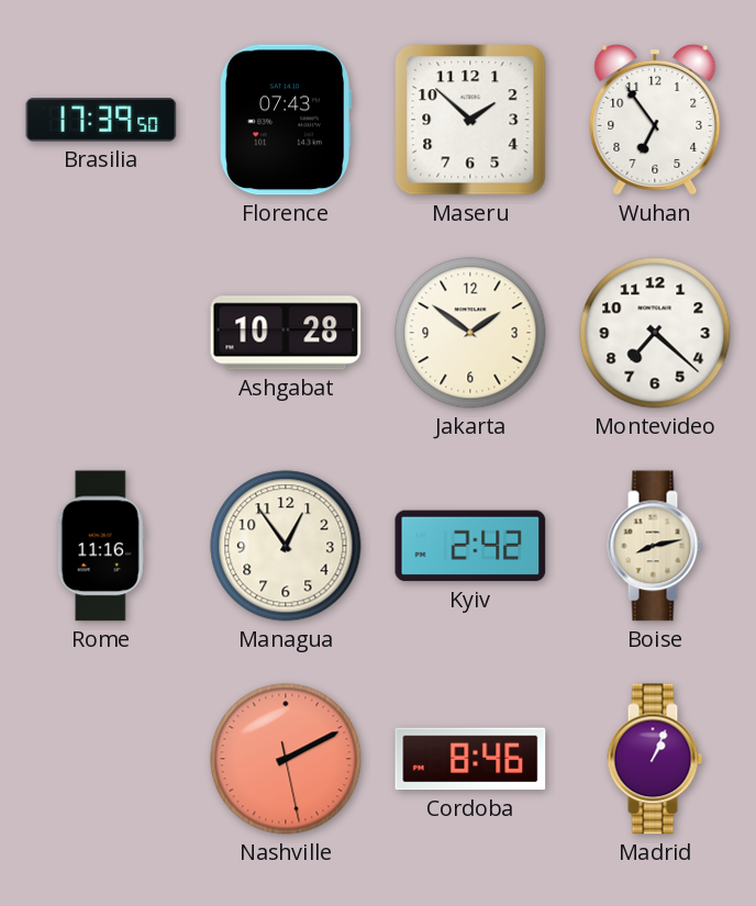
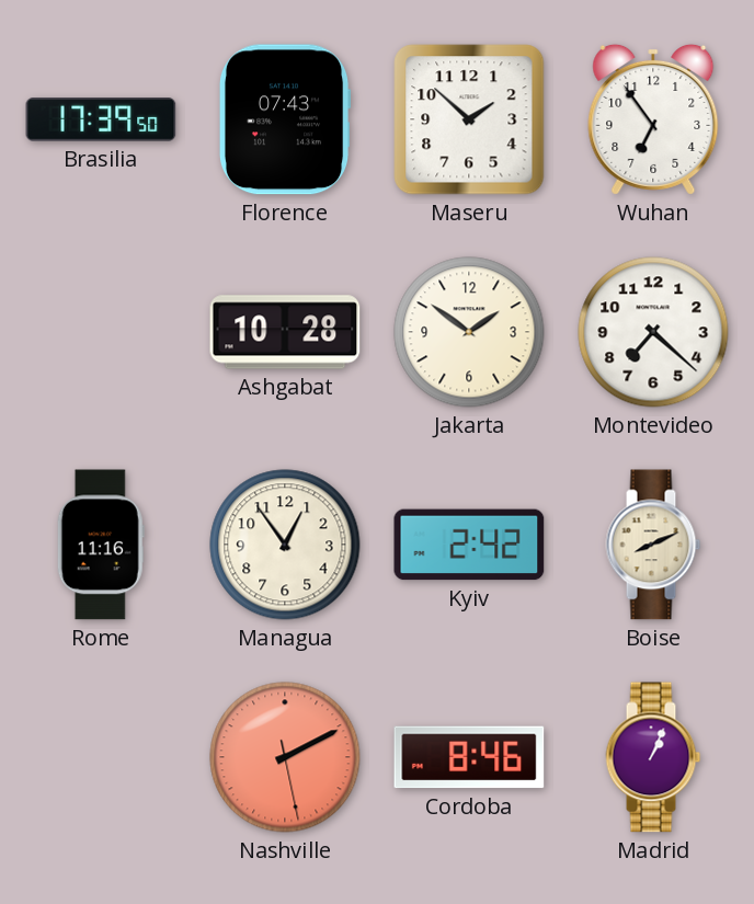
Boise: 8:13 -> 8:11
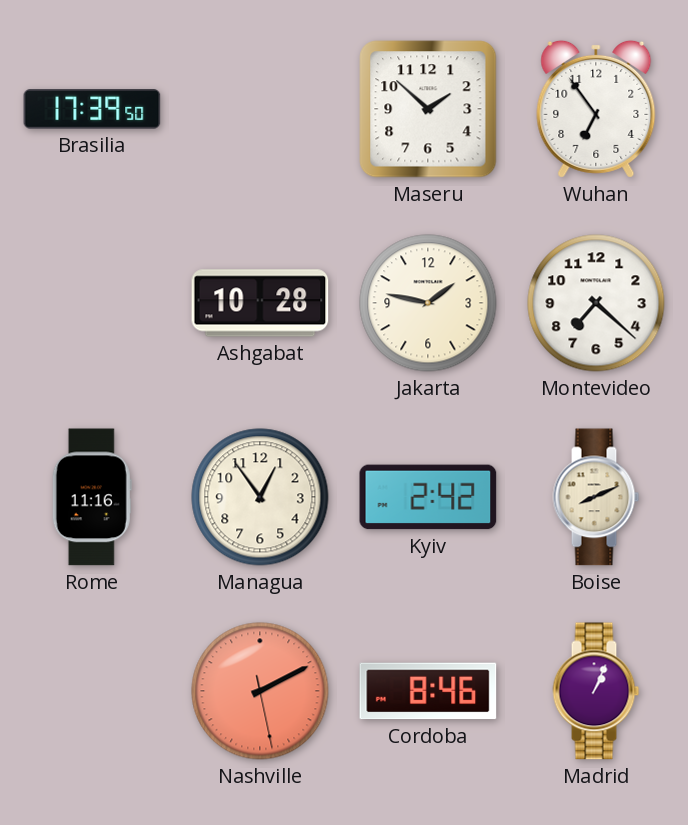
Florence: 07:43 -> none
Jakarta: 1:51 -> 1:47
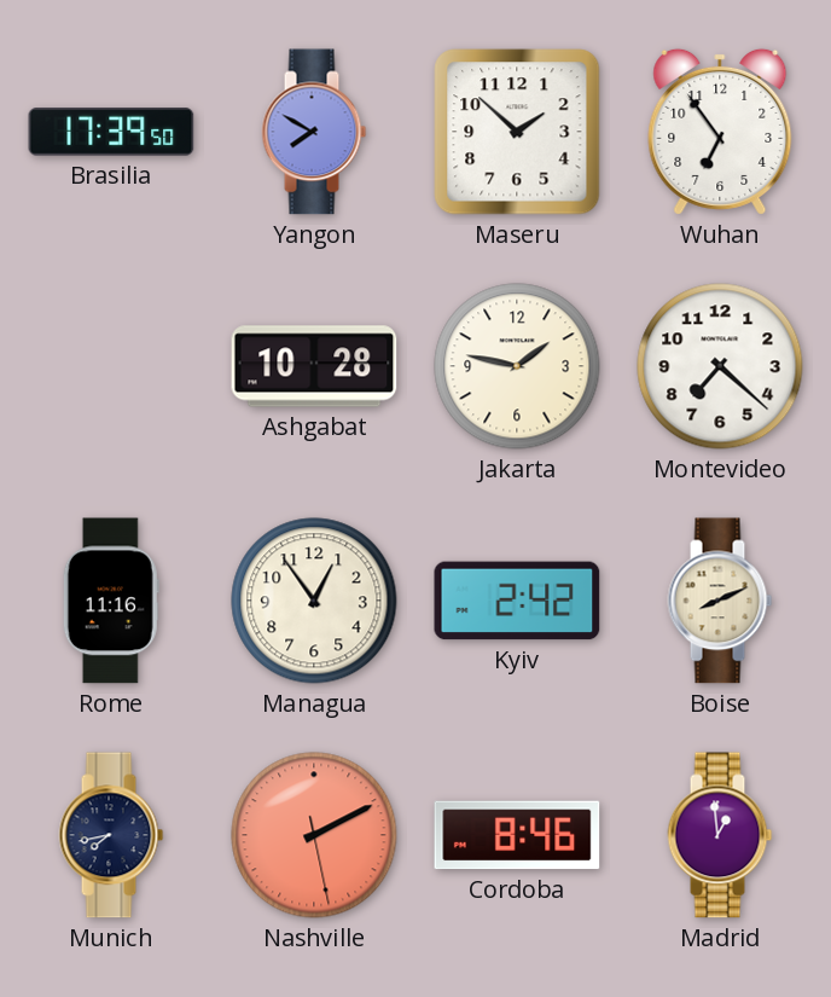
Yangon: none -> 7:50
Munich: none -> 7:43
Madrid: 1:04 -> 12:59
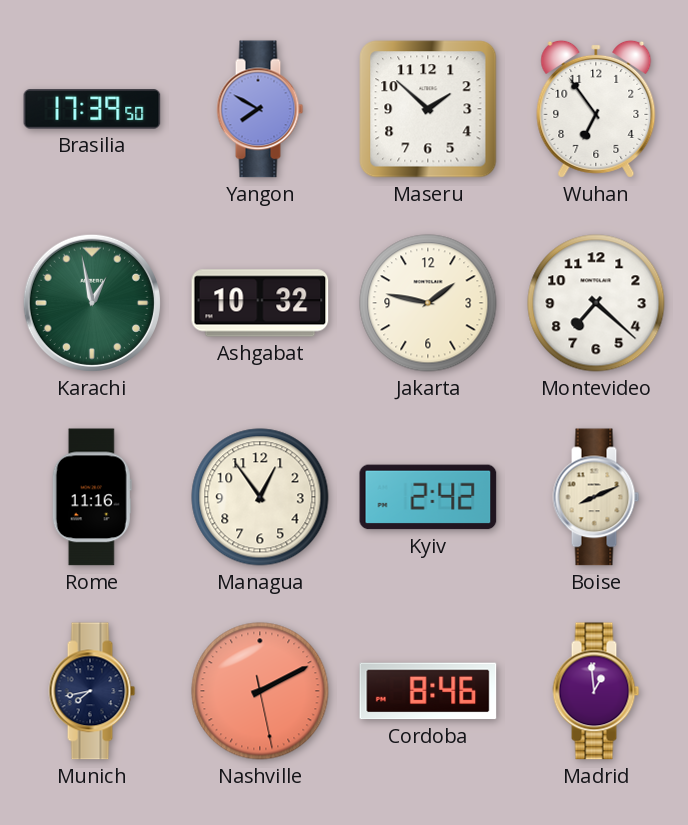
Karachi: none -> 12:58
Ashgabat: 10:28 -> 10:32
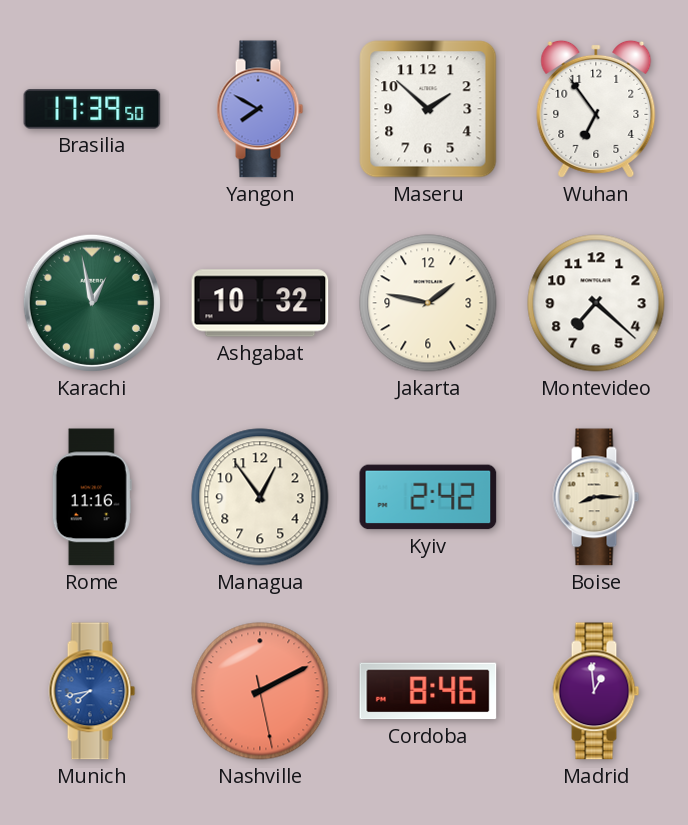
Boise: 8:11 -> 8:15
Munich dial: navy -> blue
